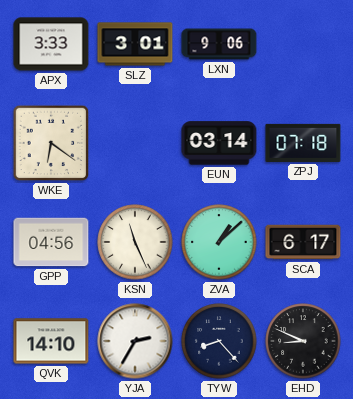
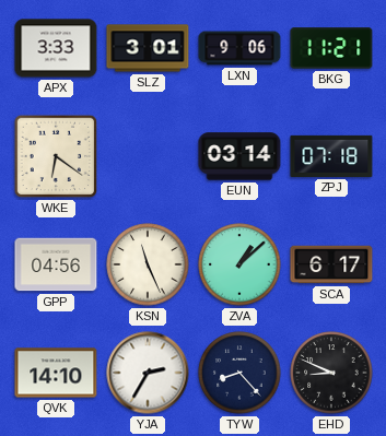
BKG: none -> 11:21
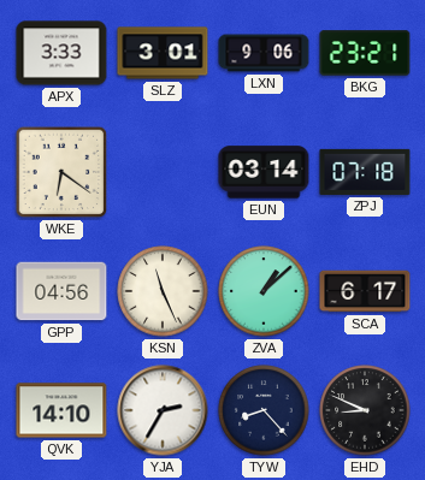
BKG: 11:21 -> 23:21
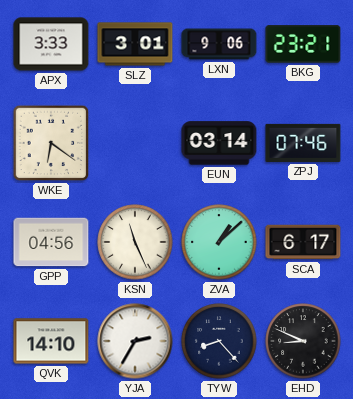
ZPJ: 07:18 -> 07:46
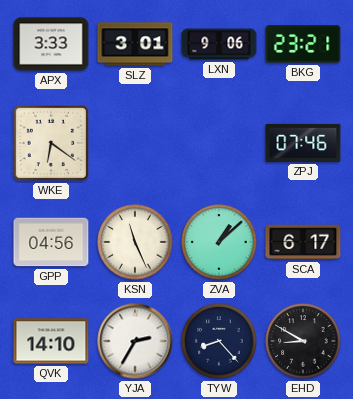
EUN: 03:14 -> none
EHD: 8:49 -> 8:50
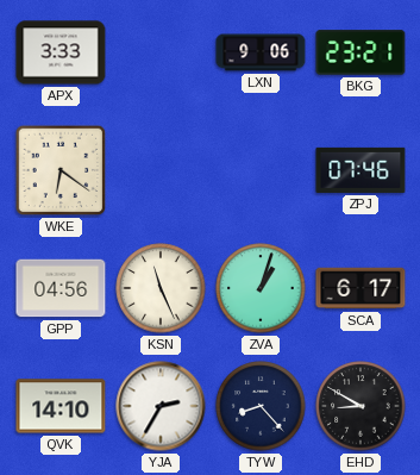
SLZ: 3:01 -> none
ZVA: 1:08 -> 1:03
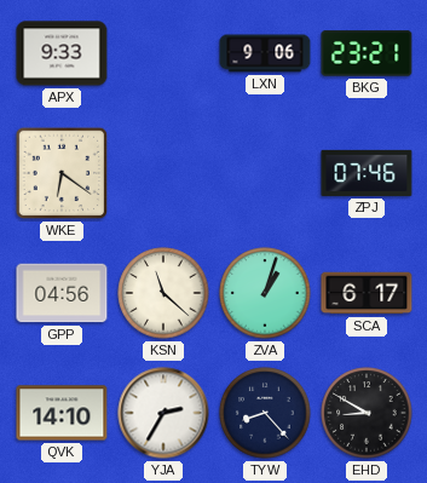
APX: 3:33 -> 9:33
KSN: 11:26 -> 11:22
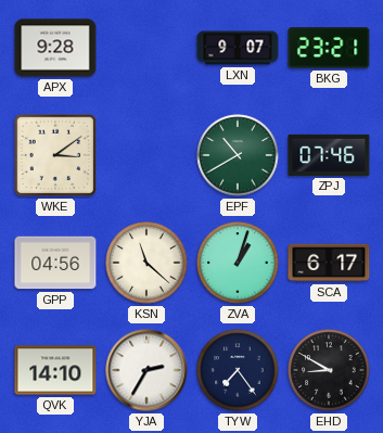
APX: 9:33 -> 9:28
LXN: 9:06 -> 9:07
WKE: 6:21 -> 3:09
EPF: none -> 10:40
TYW: 8:23 -> 7:24
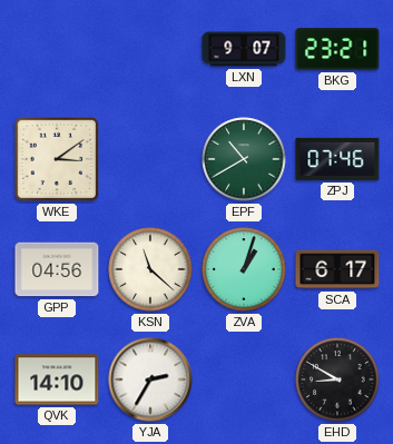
APX: 9:28 -> none
TYW: 7:24 -> none
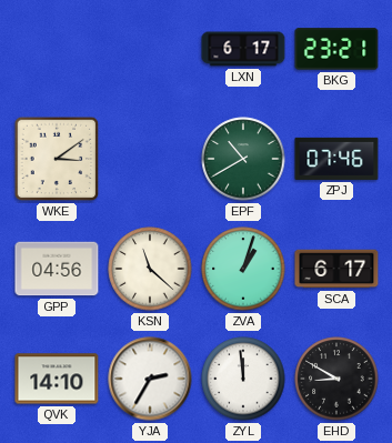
LXN: 9:07 -> 6:17
ZYL: none -> 11:59
